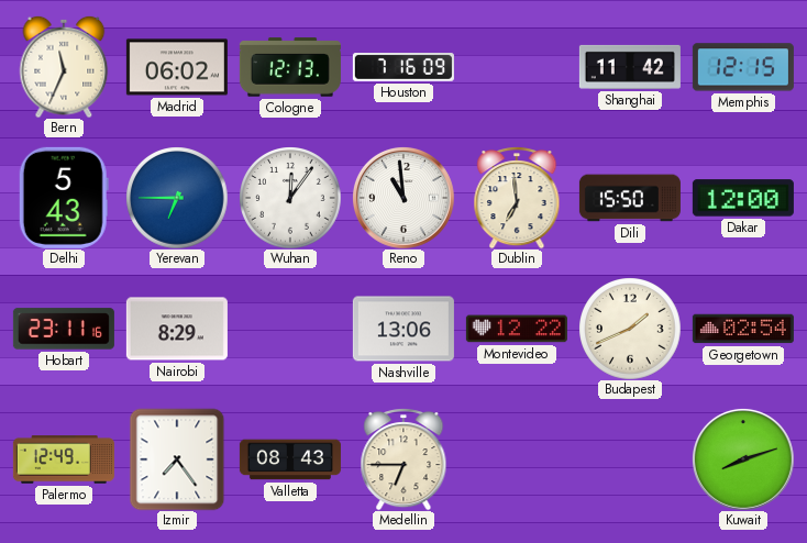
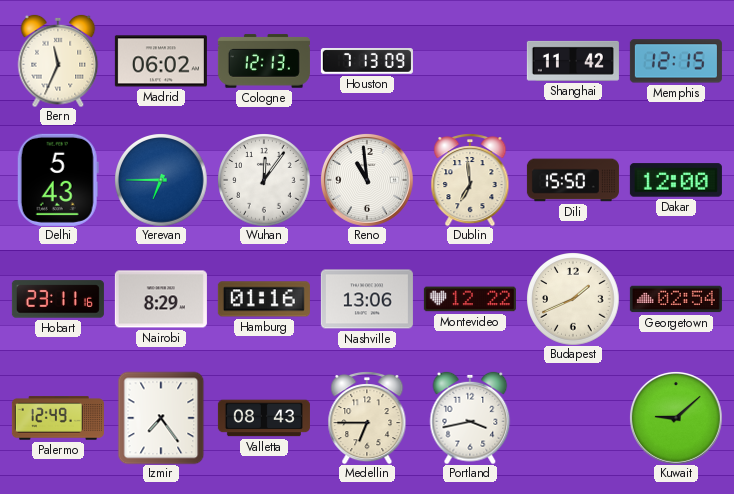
Houston: 7:16 -> 7:13
Hamburg: none -> 01:16
Portland: none -> 3:43
Kuwait: 8:12 -> 9:08
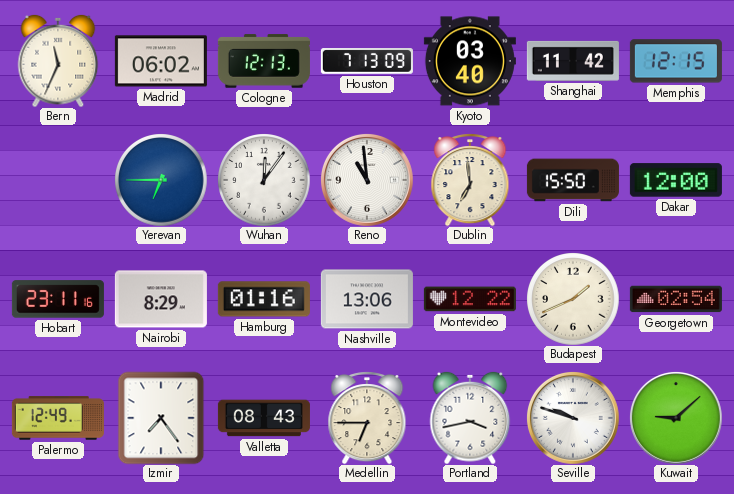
Kyoto: none -> 03:40
Delhi: 5:43 -> none
Seville: none -> 9:48
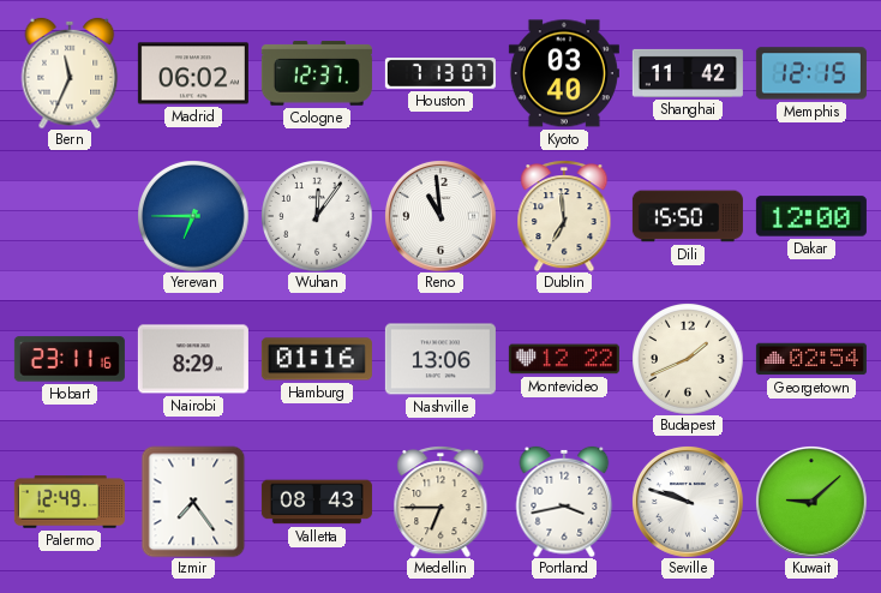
Cologne: 12:13 -> 12:37
Houston: 7:13:09 -> 7:13:07
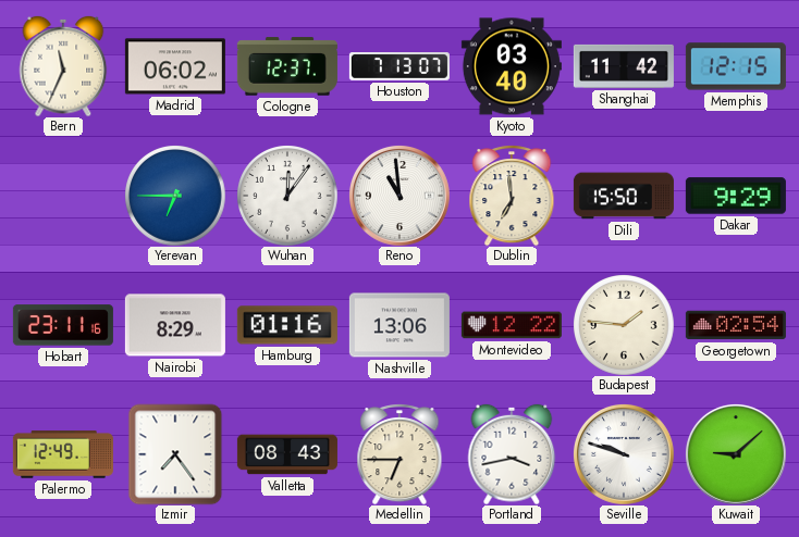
Dakar: 12:00 -> 9:29
Budapest: 1:41 -> 1:46
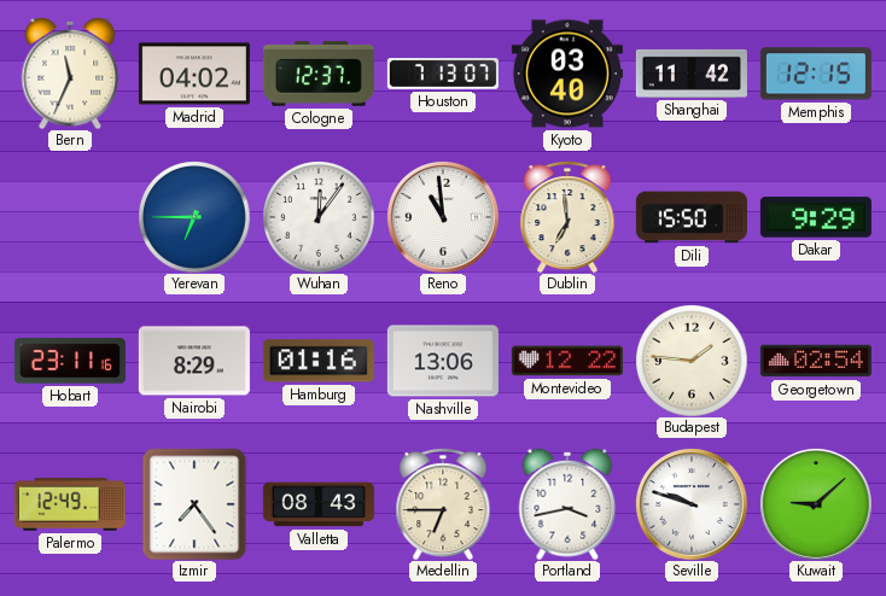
Madrid: 06:02 -> 04:02
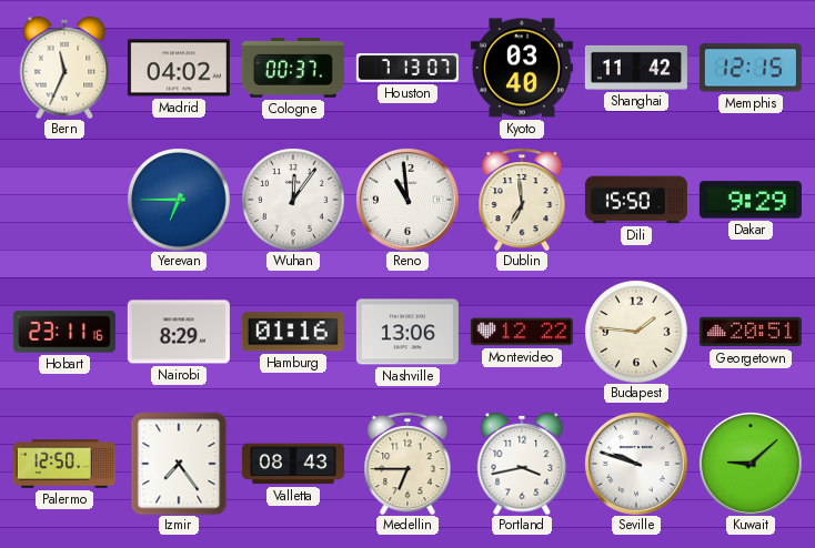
Cologne: 12:37 -> 00:37
Georgetown: 02:54 -> 20:51
Palermo: 12:49 -> 12:50
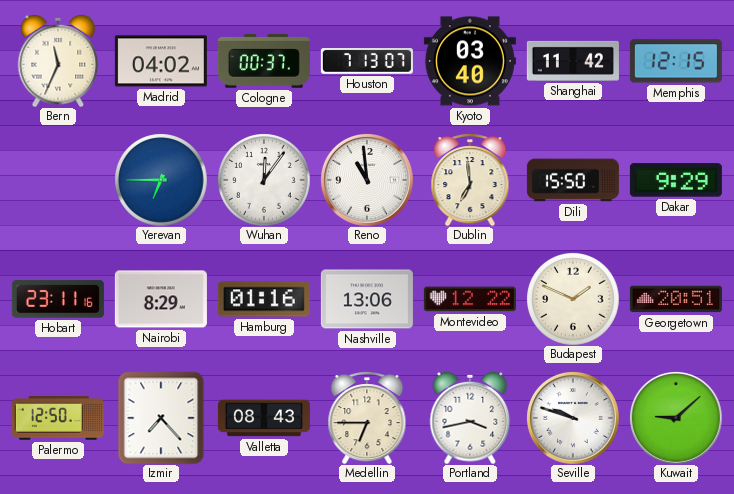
Budapest: 1:46 -> 1:49
Izmir: 7:24 -> 7:23
